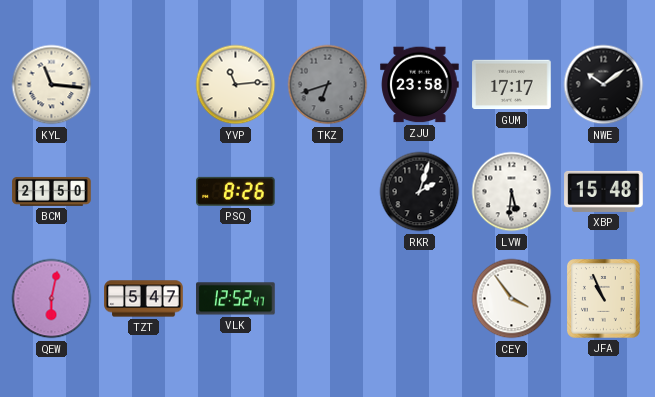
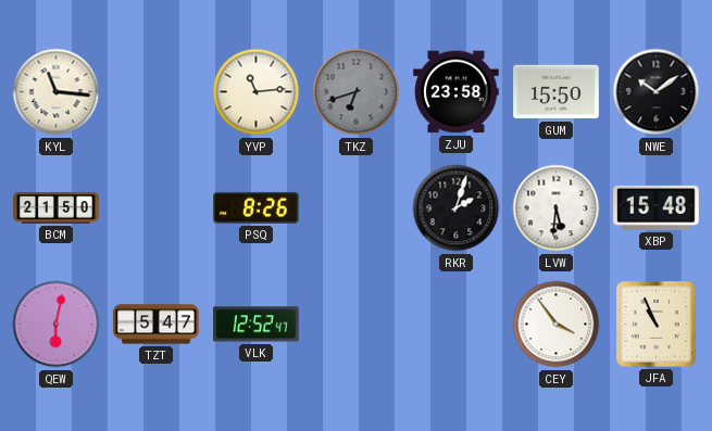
GUM: 17:17 -> 15:50
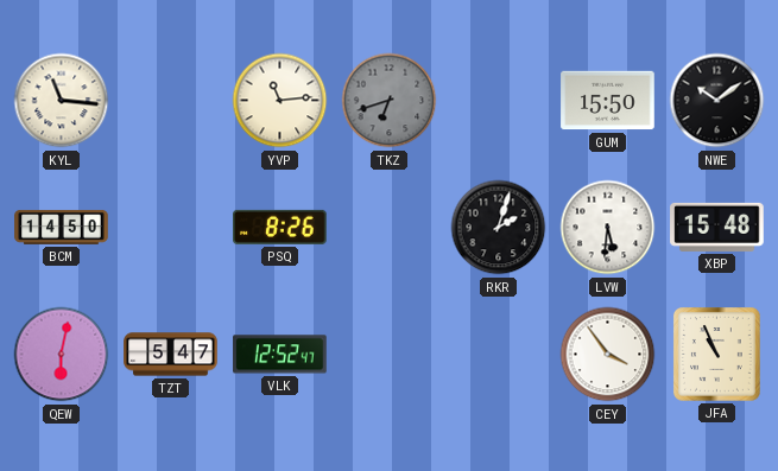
ZJU: 23:58 -> none
BCM: 21:50 -> 14:50
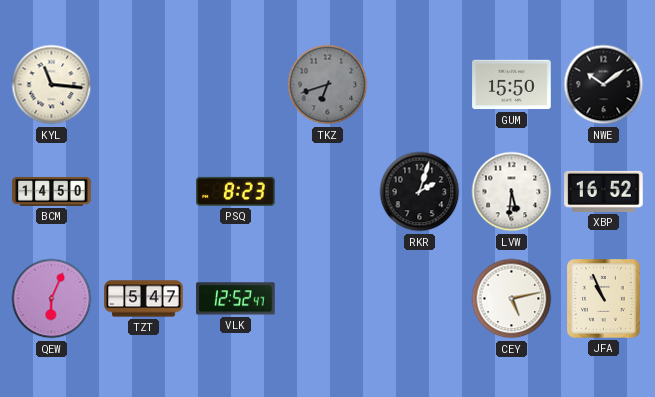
YVP: 11:14 -> none
PSQ: 8:26 -> 8:23
XBP: 15:48 -> 16:52
QEW: 6:02 -> 6:04
CEY: 3:54 -> 5:13
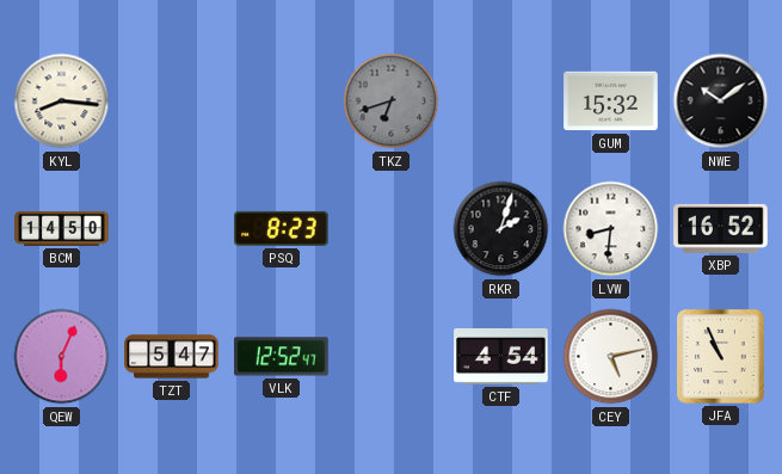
KYL: 11:16 -> 8:16
GUM: 15:50 -> 15:32
LVW: 5:31 -> 8:31
CTF: none -> 4:54
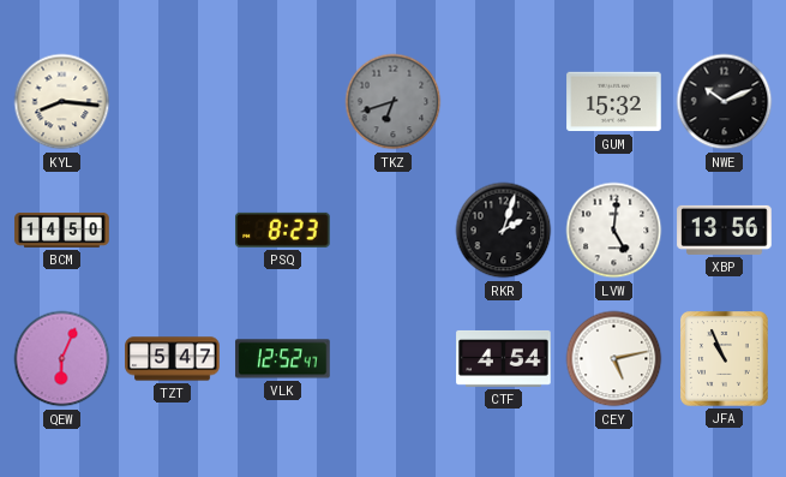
NWE: 10:09 -> 10:11
LVW: 8:31 -> 5:01
XBP: 16:52 -> 13:56
